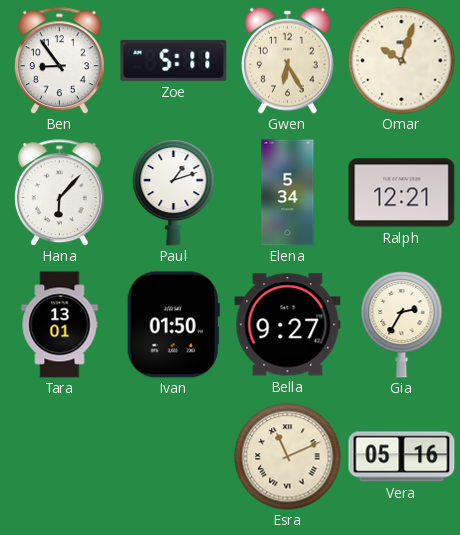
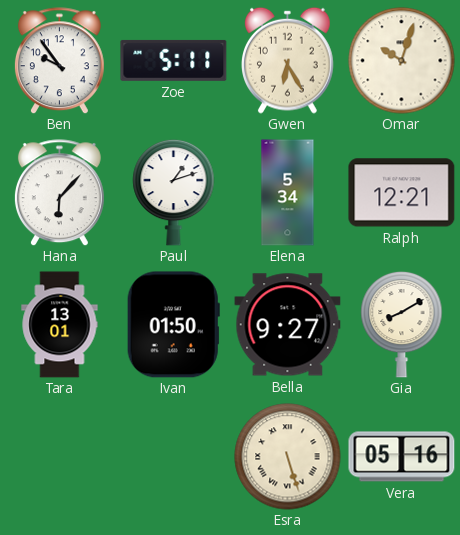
Ben: 8:54 -> 9:54
Gia: 2:35 -> 8:10
Esra: 11:11 -> 5:27
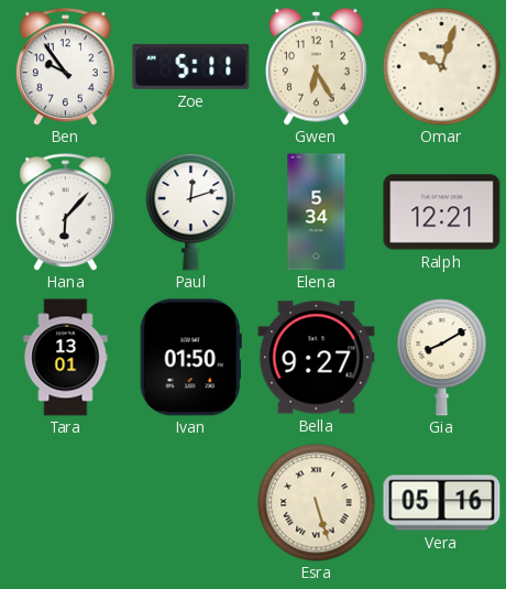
Paul: 1:12 -> 12:12
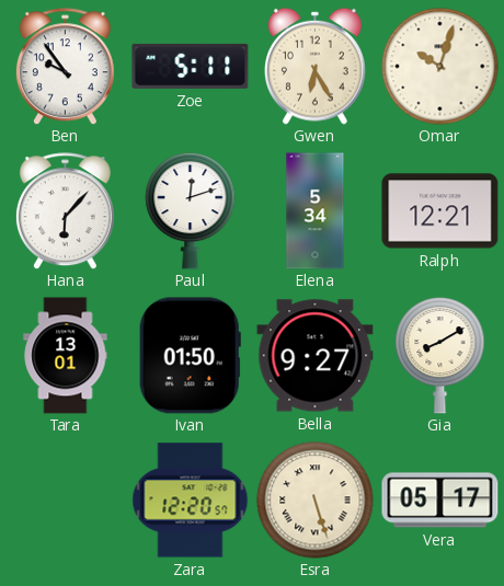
Zara: none -> 12:20
Vera: 05:16 -> 05:17
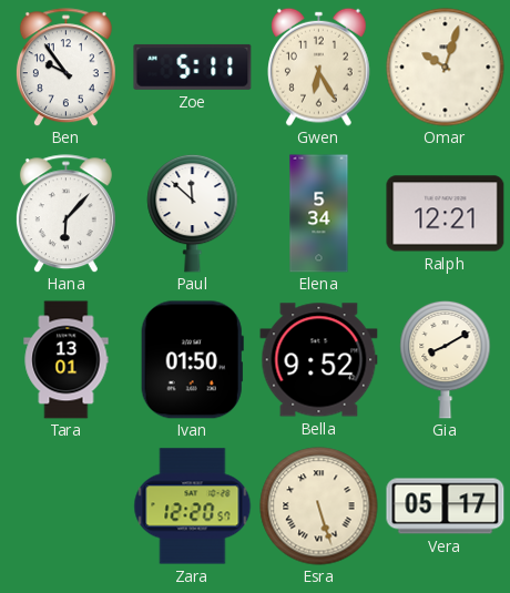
Paul: 12:12 -> 11:52
Bella: 9:27 -> 9:52
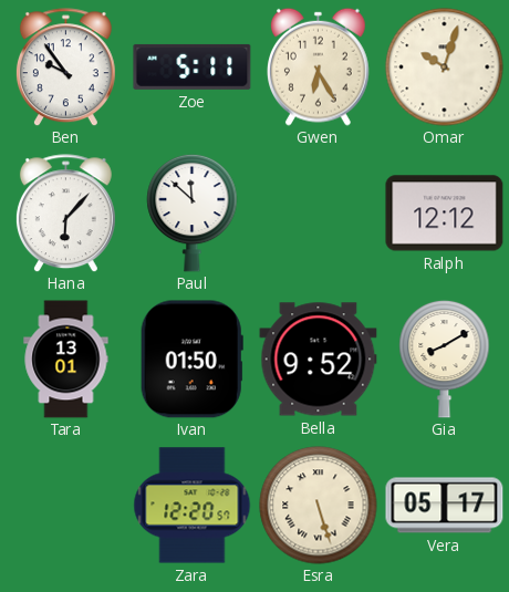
Elena: 5:34 -> none
Ralph: 12:21 -> 12:12
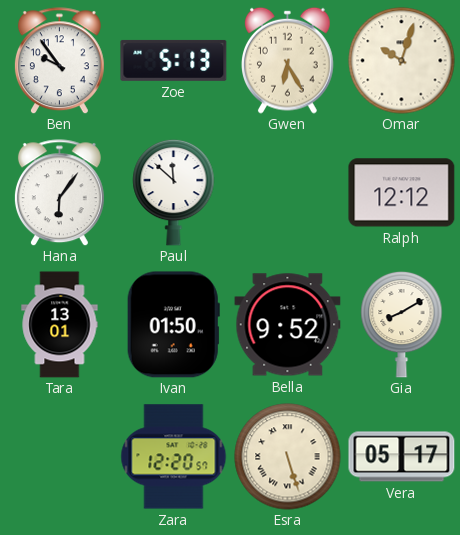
Zoe: 5:11 -> 5:13
Hana: 6:07 -> 6:06
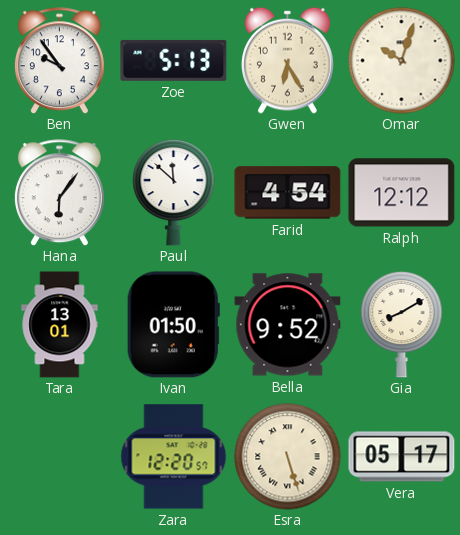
Farid: none -> 4:54
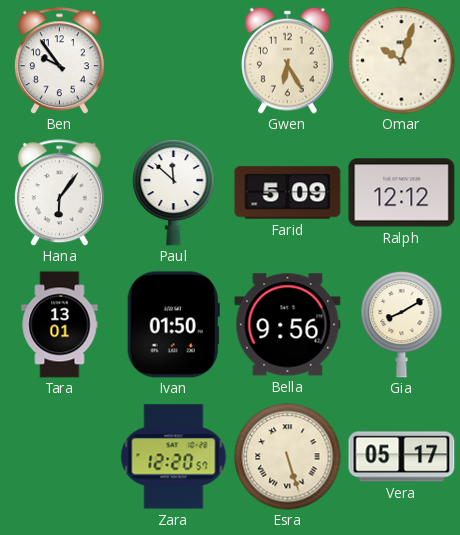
Zoe: 5:13 -> none
Farid: 4:54 -> 5:09
Bella: 9:52 -> 9:56
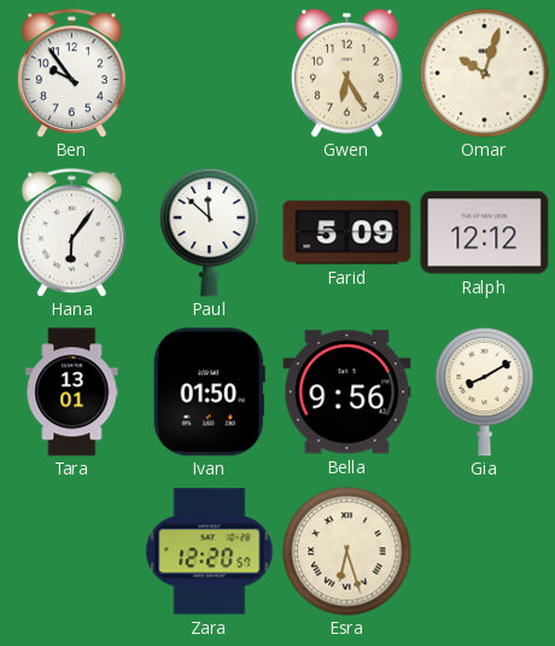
Esra: 5:27 -> 6:27
Vera: 05:17 -> none
